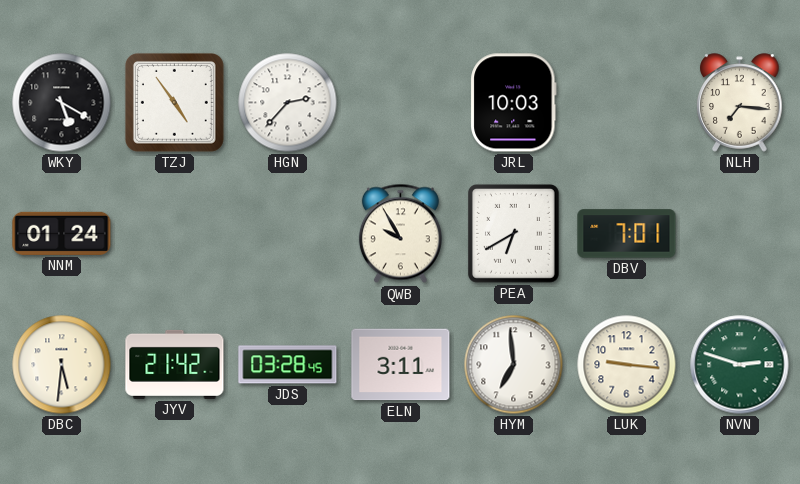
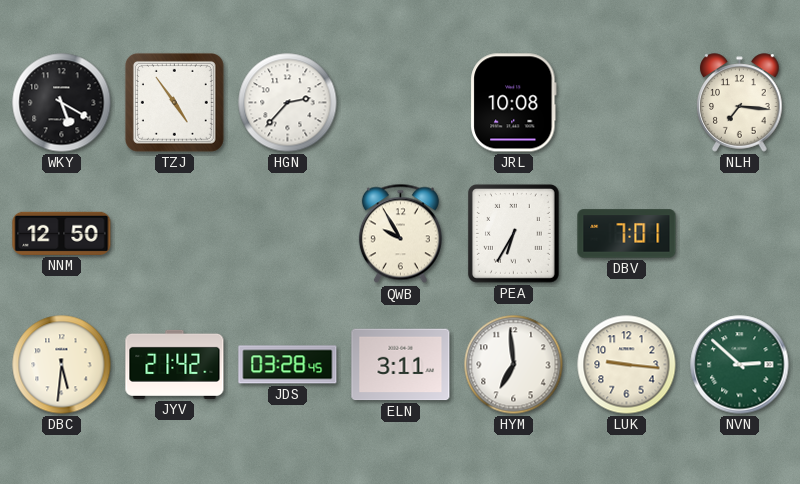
JRL: 10:03 -> 10:08
NNM: 01:24 -> 12:50
PEA: 6:40 -> 6:35
NVN: 2:48 -> 2:52
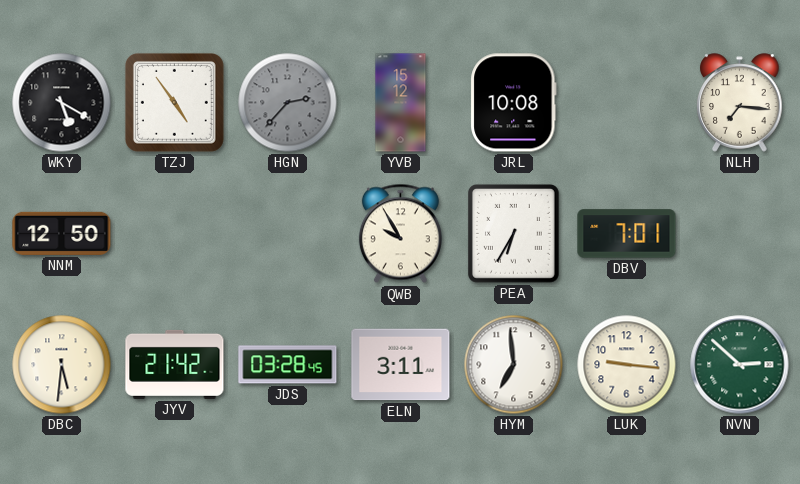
HGN dial: white -> grey
YVB: none -> 15:12
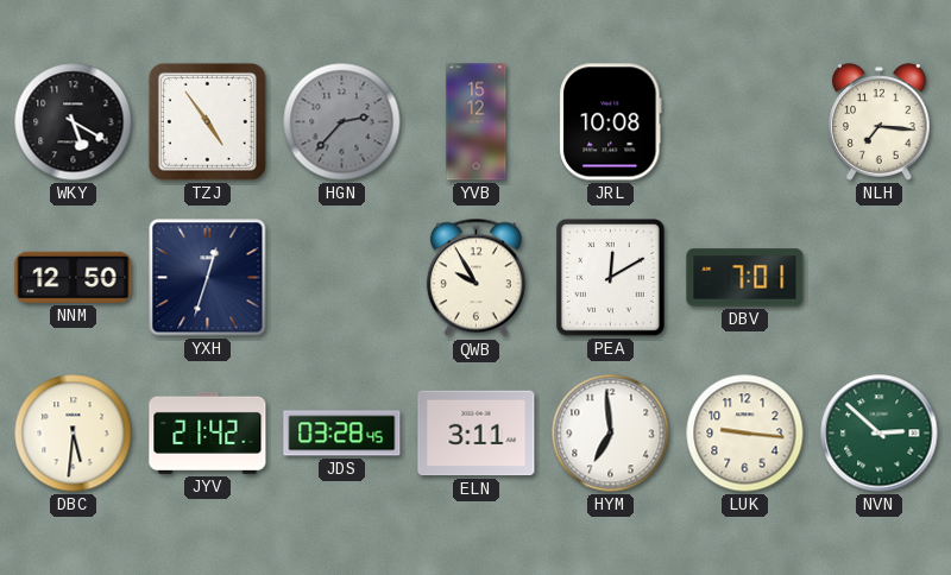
YXH: none -> 12:33
PEA: 6:35 -> 12:10
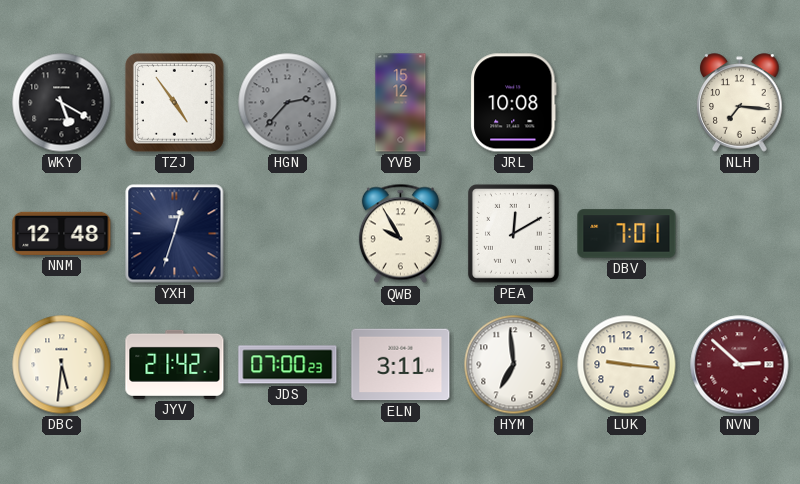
NNM: 12:50 -> 12:48
JDS: 03:28 -> 07:00
NVN dial: green -> burgundy
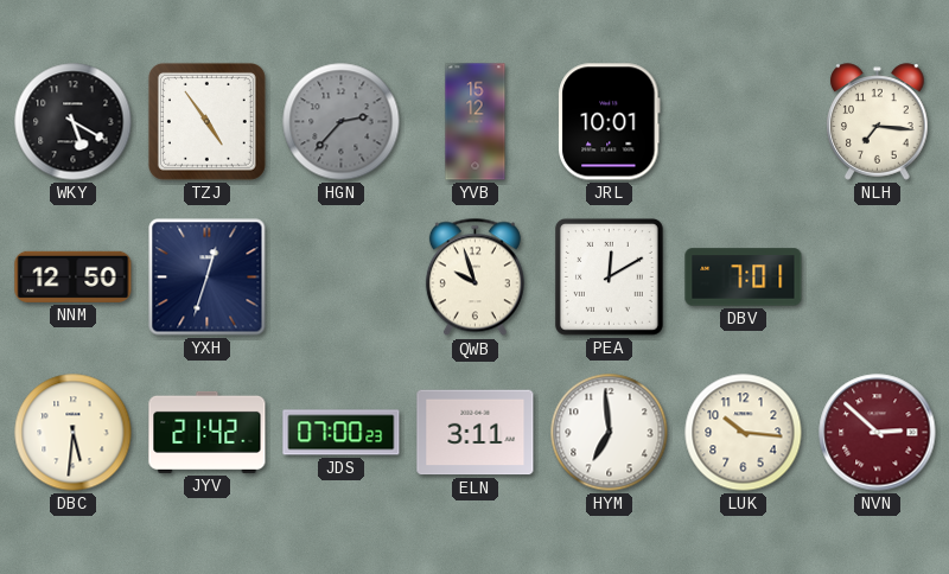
JRL: 10:08 -> 10:01
NNM: 12:48 -> 12:50
QWB: 9:55 -> 9:57
LUK: 9:16 -> 10:16
